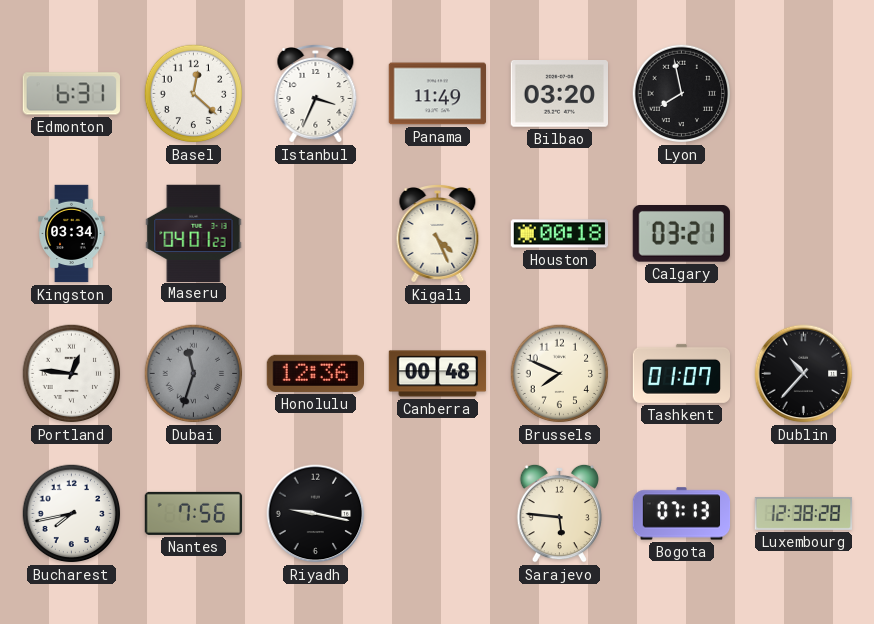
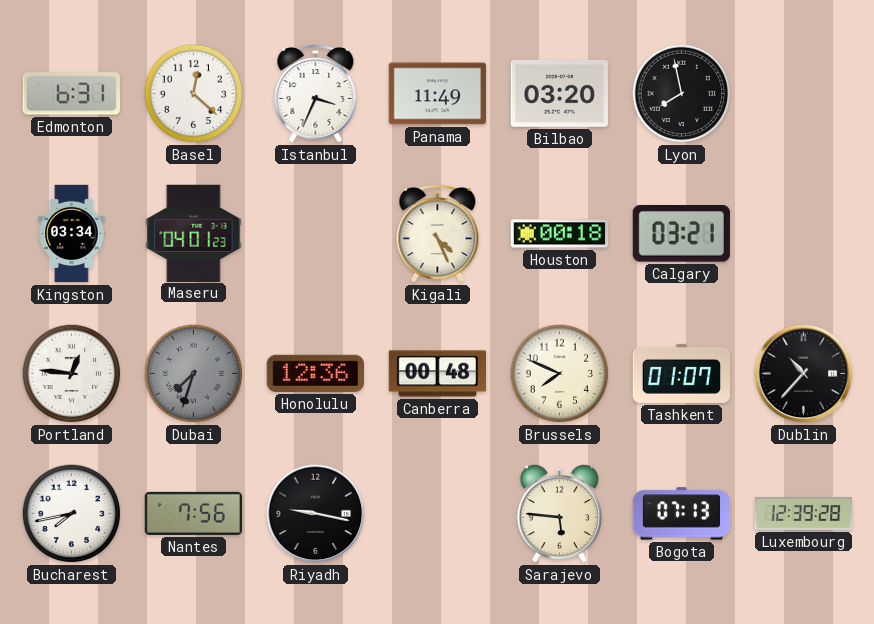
Dubai: 11:33 -> 7:33
Luxembourg: 12:38 -> 12:39
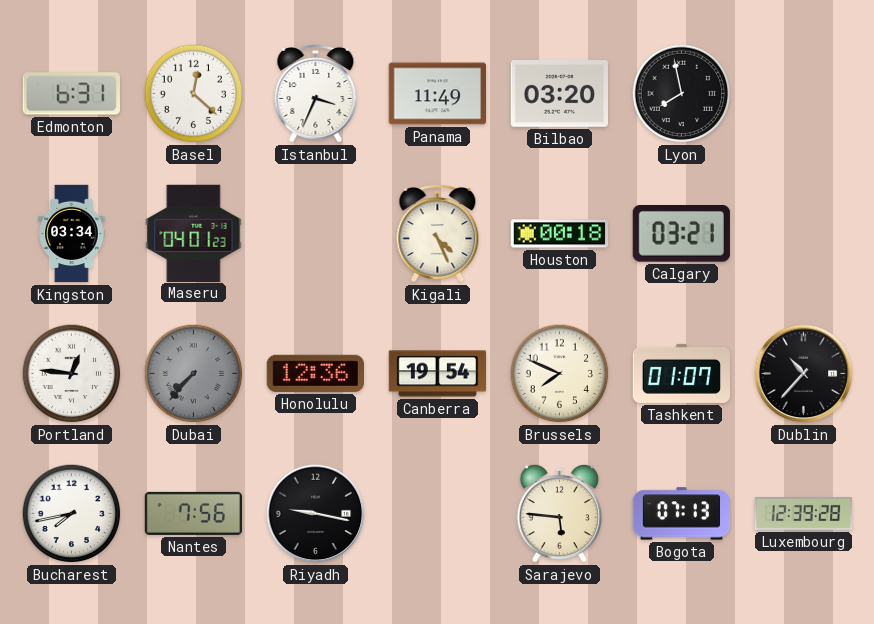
Dubai: 7:33 -> 7:37
Canberra: 00:48 -> 19:54
